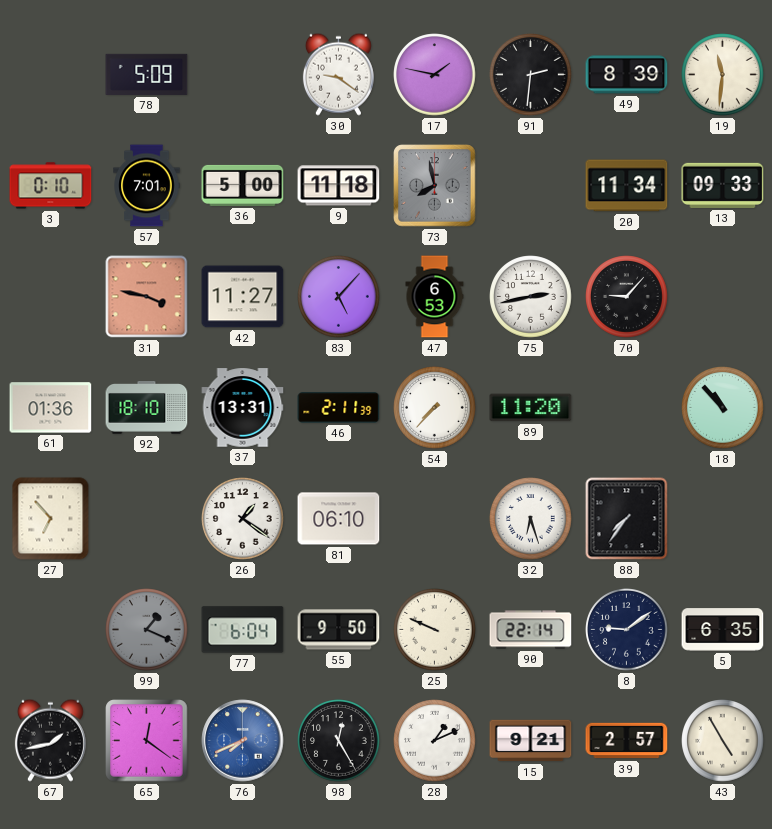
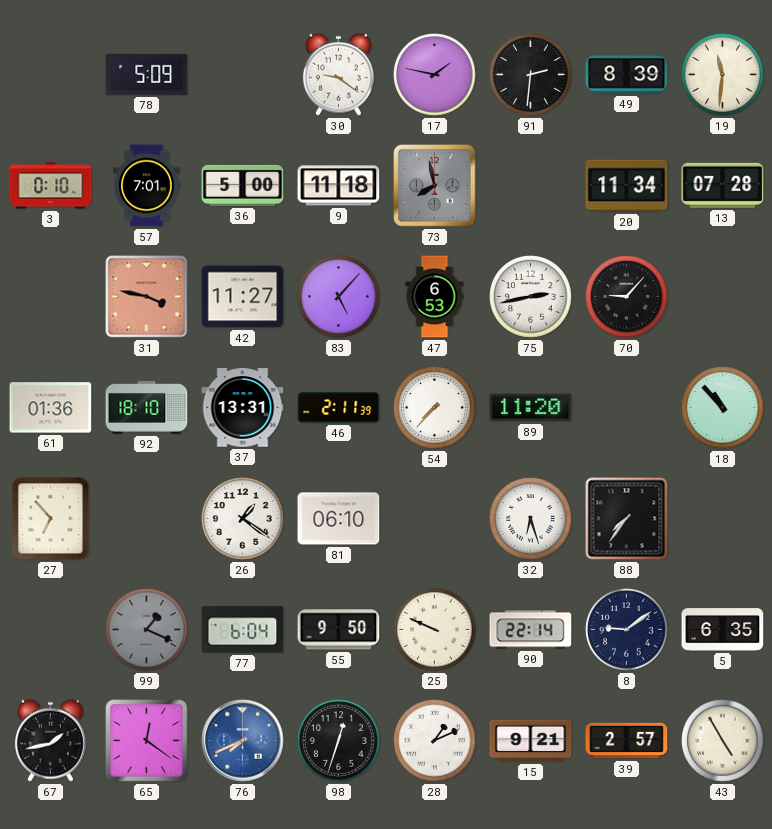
13: 09:33 -> 07:28
98: 12:25 -> 12:33
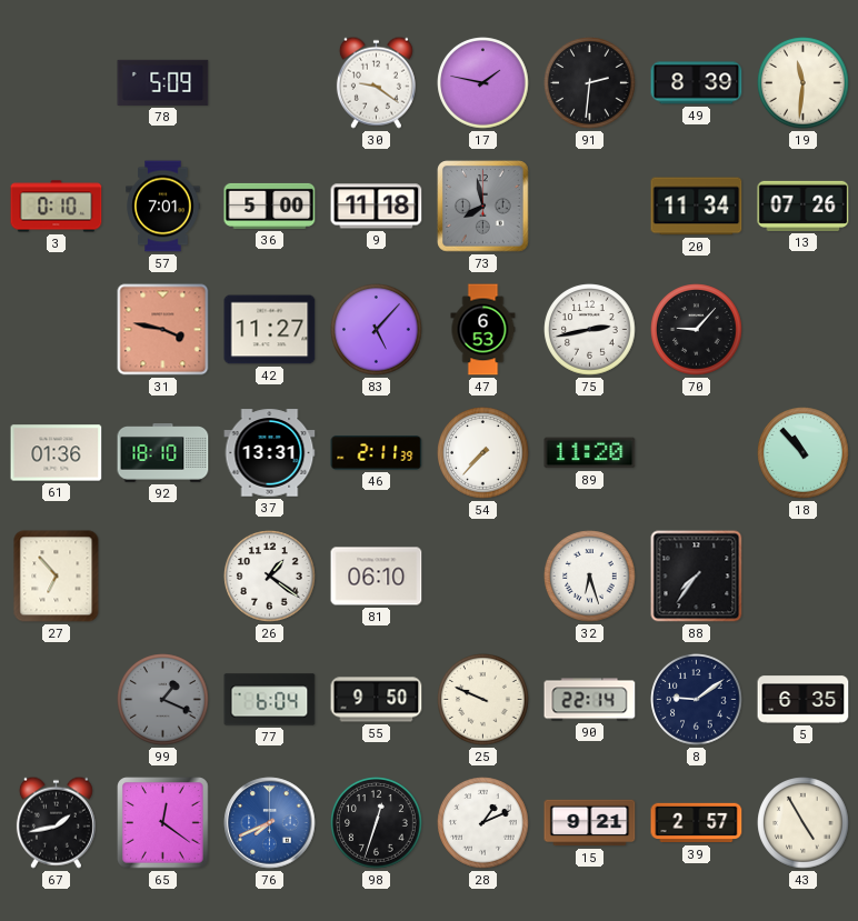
13: 07:28 -> 07:26
